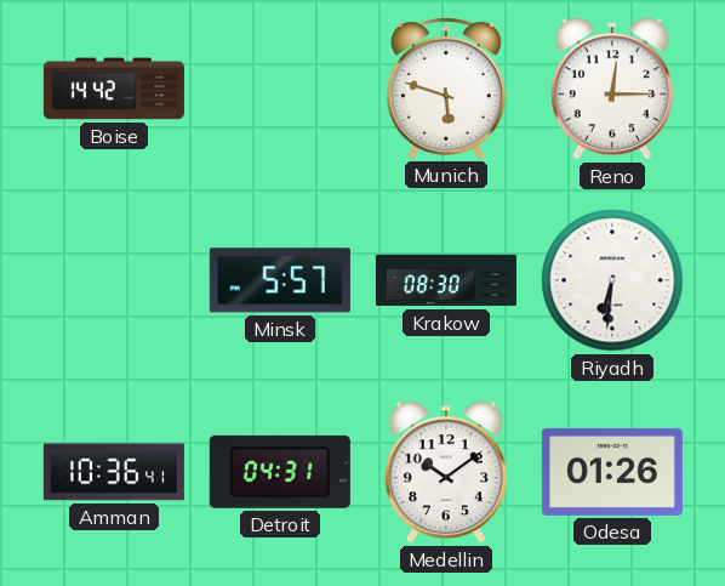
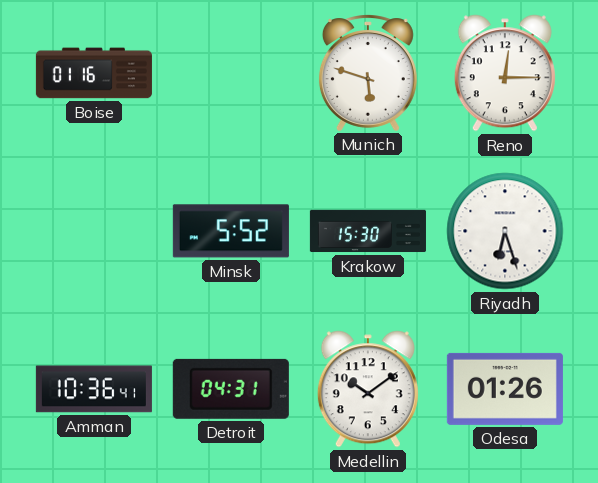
Boise: 14:42 -> 01:16
Minsk: 5:57 -> 5:52
Krakow: 08:30 -> 15:30
Riyadh: 6:31 -> 6:27
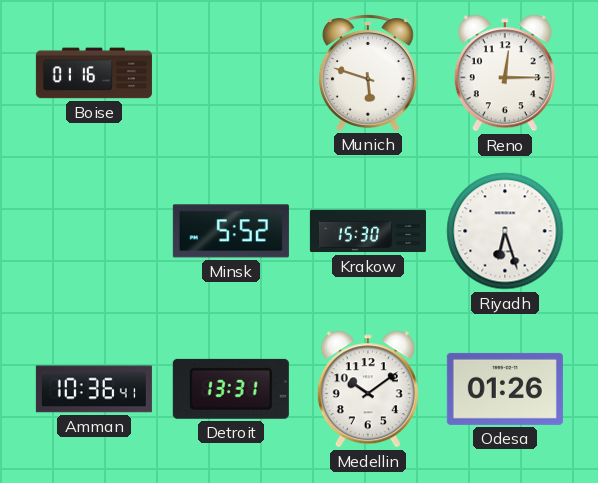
Detroit: 04:31 -> 13:31
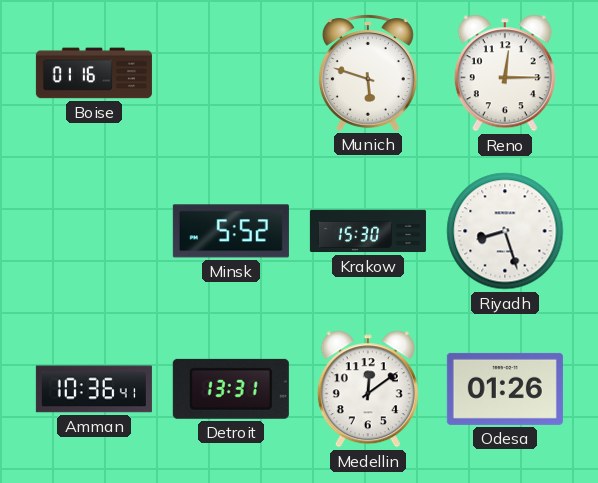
Riyadh: 6:27 -> 8:27
Medellin: 10:09 -> 12:09
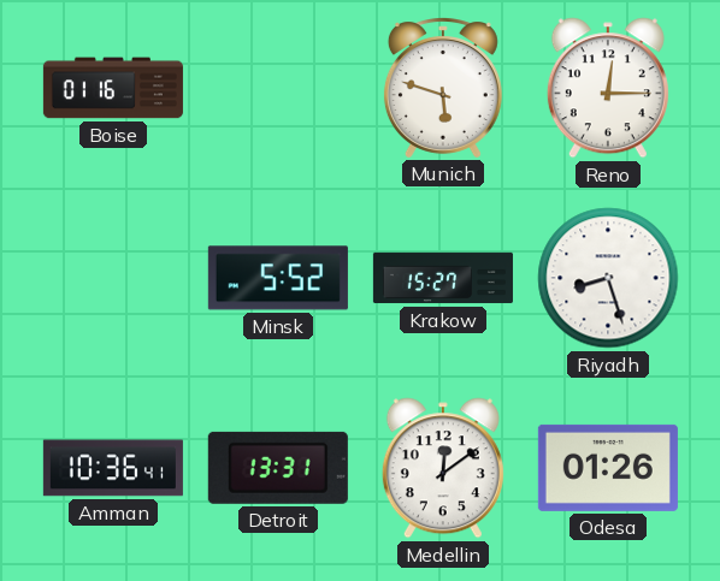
Krakow: 15:30 -> 15:27
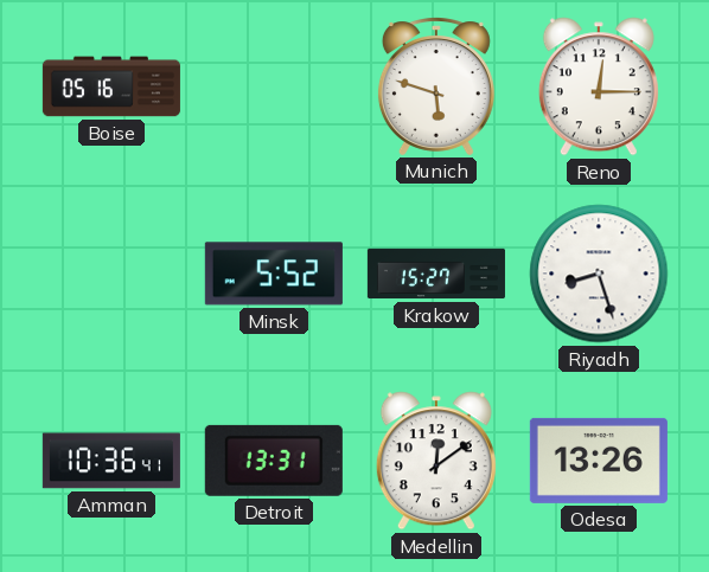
Boise: 01:16 -> 05:16
Odesa: 01:26 -> 13:26
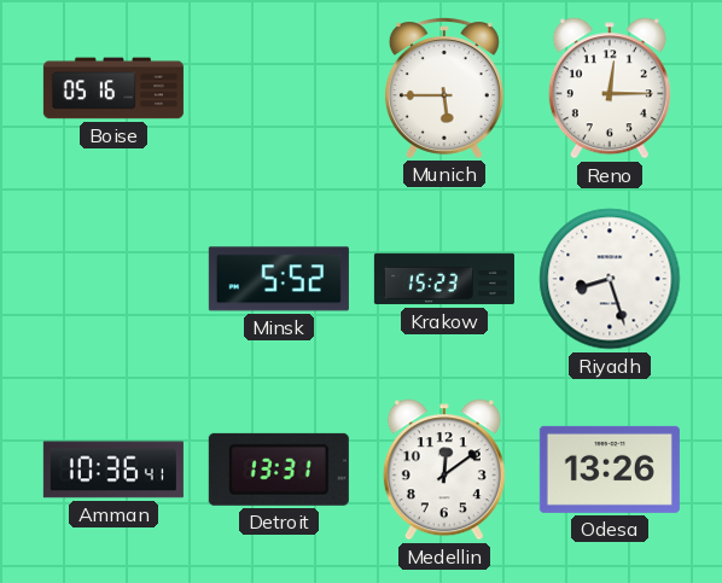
Munich: 5:48 -> 5:45
Krakow: 15:27 -> 15:23
